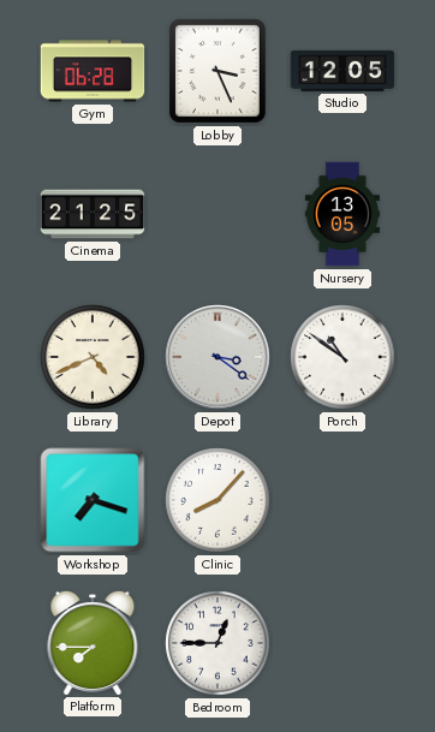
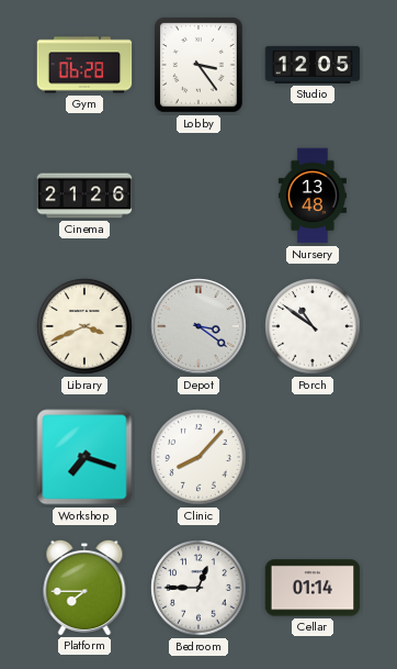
Lobby: 3:26 -> 3:24
Cinema: 21:25 -> 21:26
Nursery: 13:05 -> 13:48
Library: 4:41 -> 3:41
Cellar: none -> 01:14
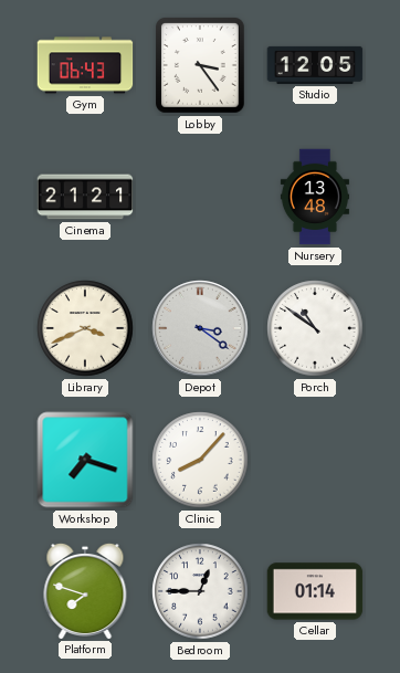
Gym: 06:28 -> 06:43
Cinema: 21:26 -> 21:21
Platform: 7:45 -> 7:48
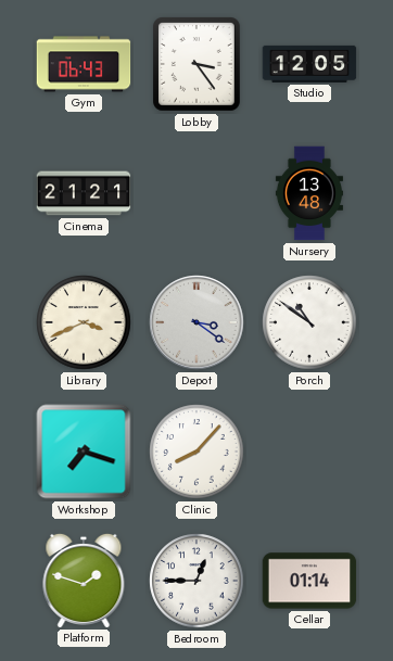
Platform: 7:48 -> 1:48
